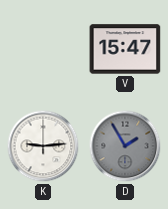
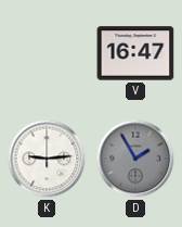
V: 15:47 -> 16:47
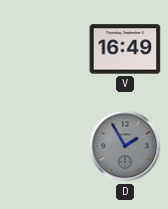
V: 16:47 -> 16:49
K: 9:14 -> none
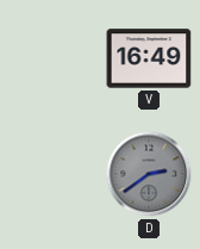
D: 1:55 -> 2:39
